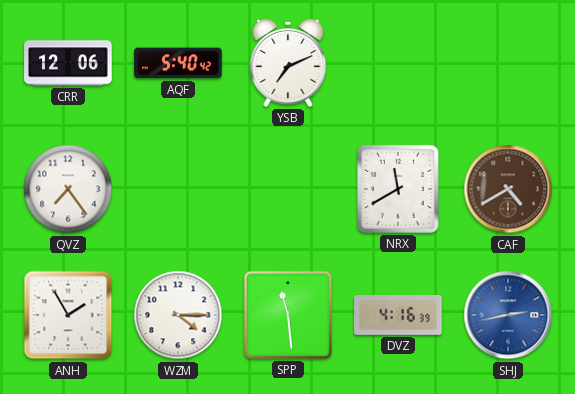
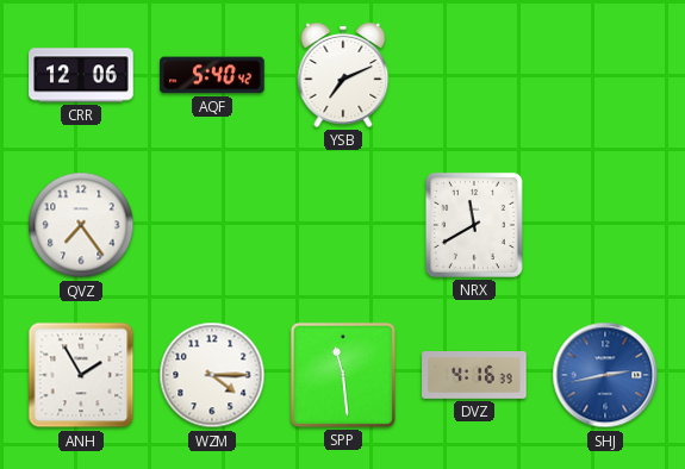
CAF: 4:40 -> none
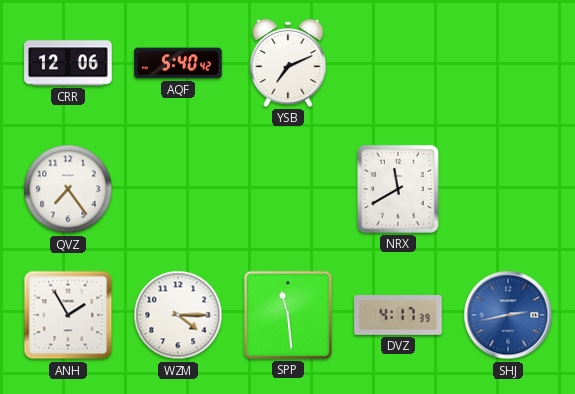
DVZ: 4:16 -> 4:17
